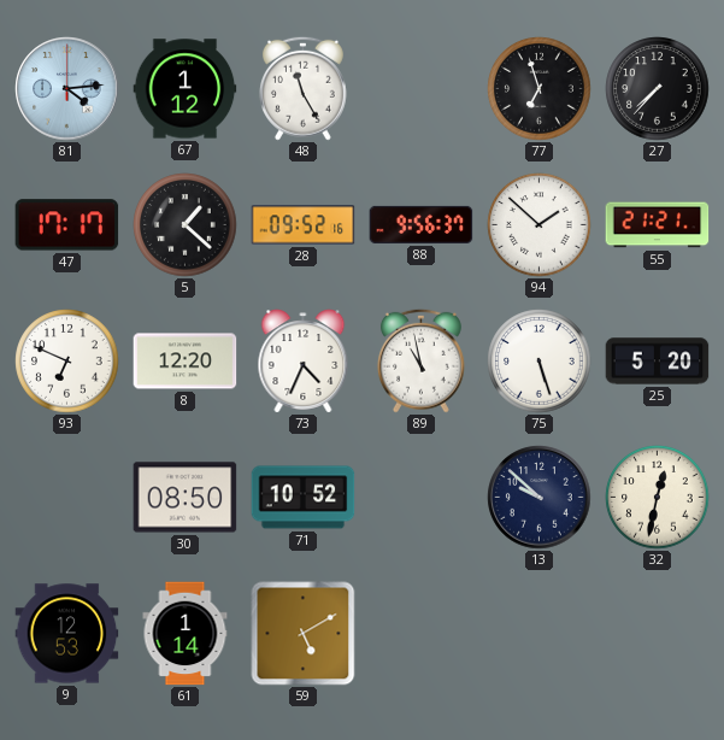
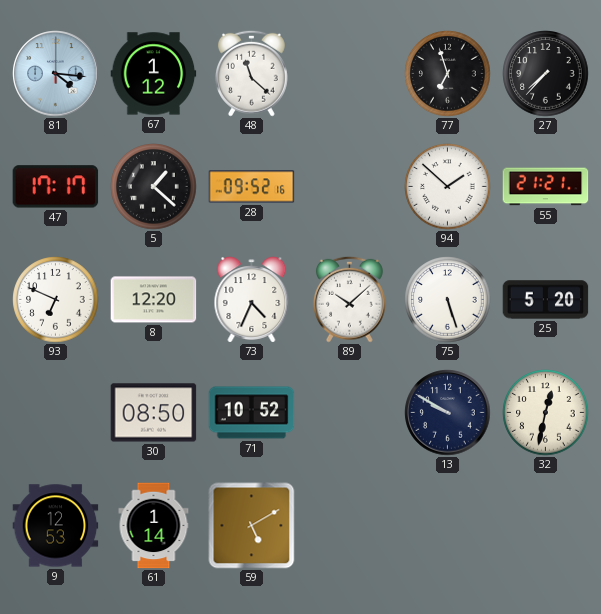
81: 4:14 -> 4:16
48: 11:25 -> 11:22
88: 9:56 -> none
89: 10:58 -> 10:08
13: 9:52 -> 9:50
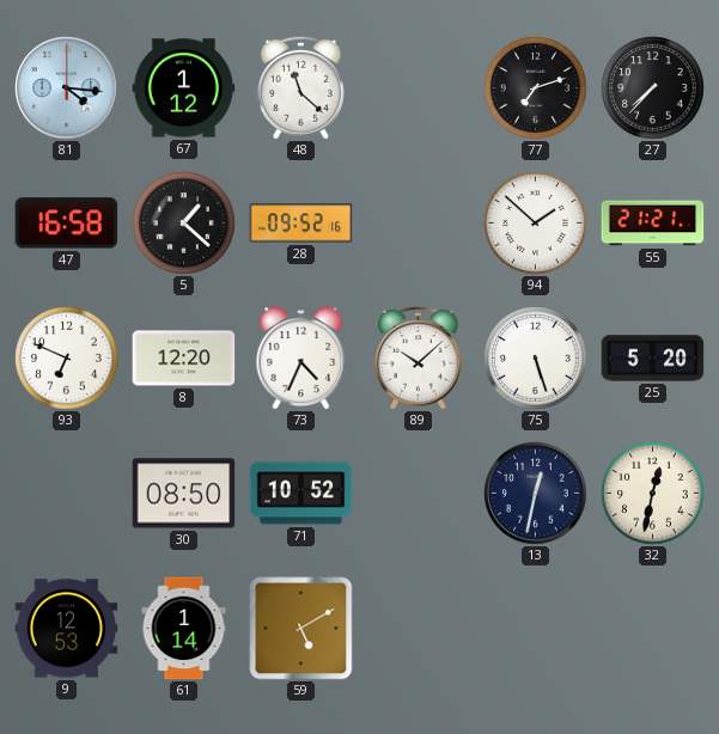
77: 6:57 -> 7:12
47: 17:17 -> 16:58
13: 9:50 -> 12:32
